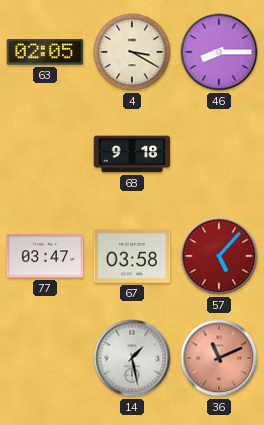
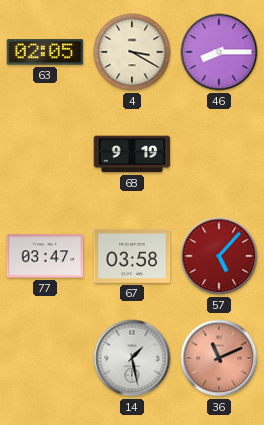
68: 9:18 -> 9:19
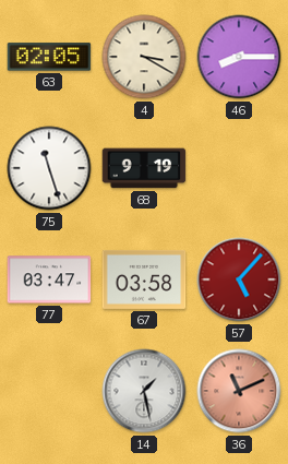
75: none -> 11:27
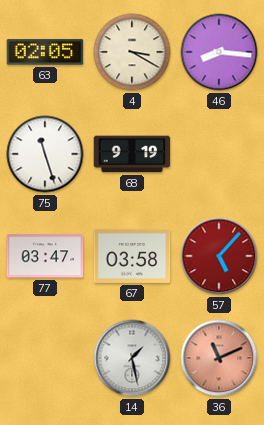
46: 8:15 -> 8:16
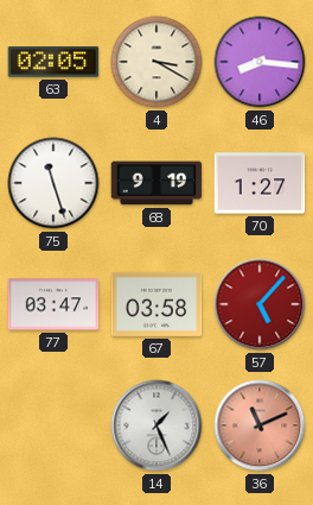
70: none -> 1:27
14: 1:28 -> 1:26
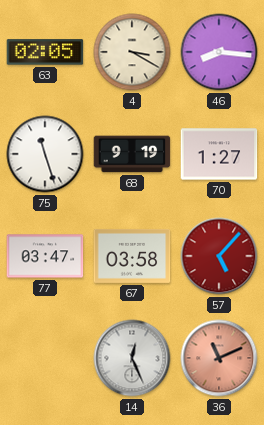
14: 1:26 -> 12:26
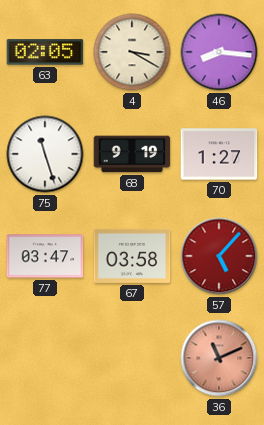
14: 12:26 -> none
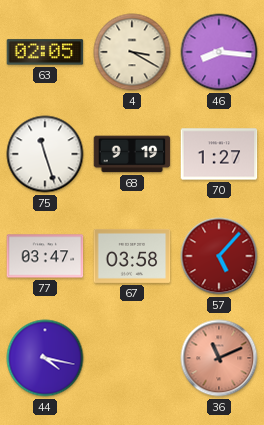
44: none -> 4:17
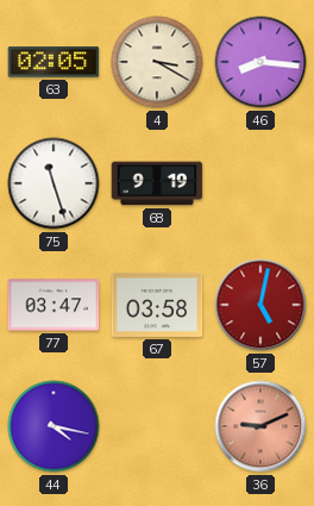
70: 1:27 -> none
57: 5:07 -> 5:02
36: 11:11 -> 9:11
